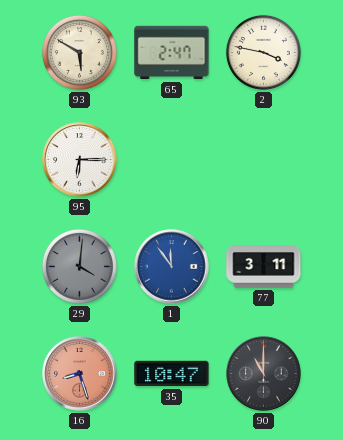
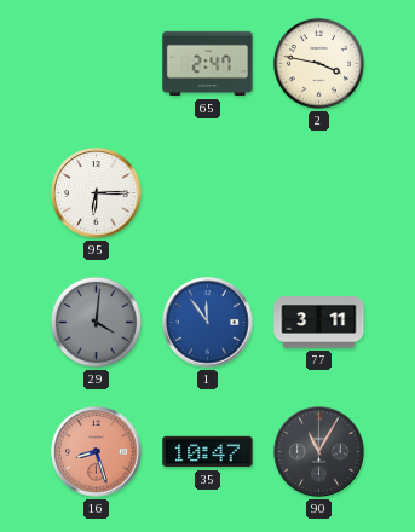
93: 5:50 -> none
90: 11:00 -> 11:05
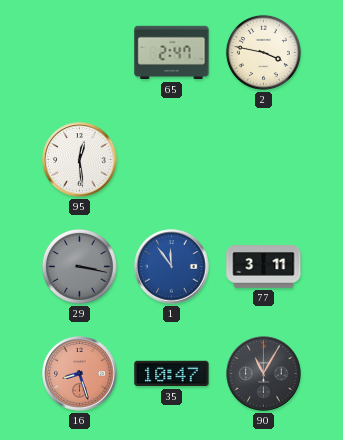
95: 6:15 -> 12:29
29: 4:01 -> 3:17
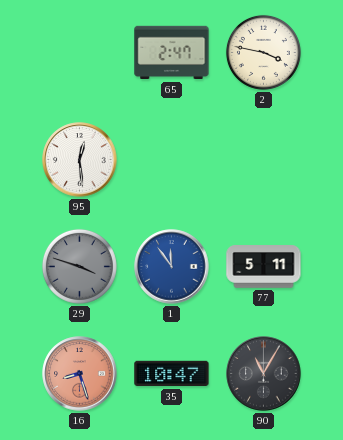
29: 3:17 -> 3:48
77: 3:11 -> 5:11
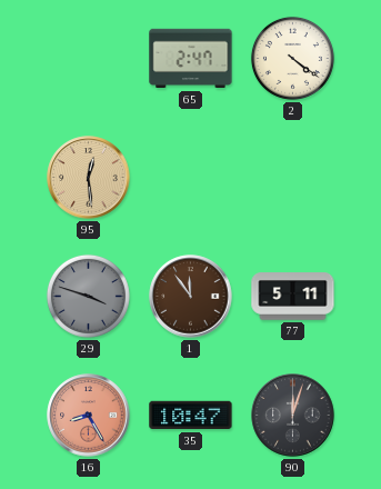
2: 3:47 -> 4:21
95 dial: white -> champagne
1 dial: blue -> brown
16: 8:27 -> 8:25
90: 11:05 -> 12:03
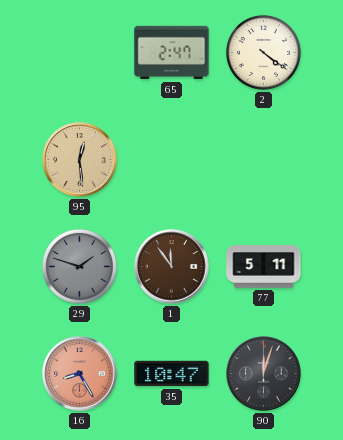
29: 3:48 -> 1:48
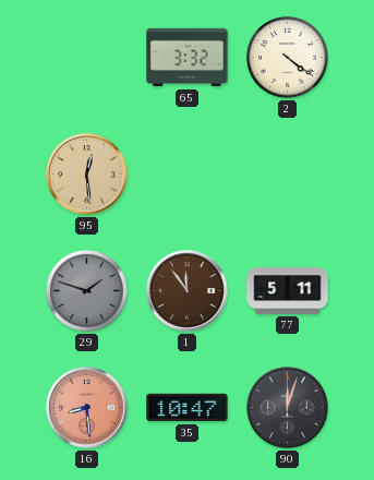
65: 2:47 -> 3:32
16: 8:25 -> 8:29
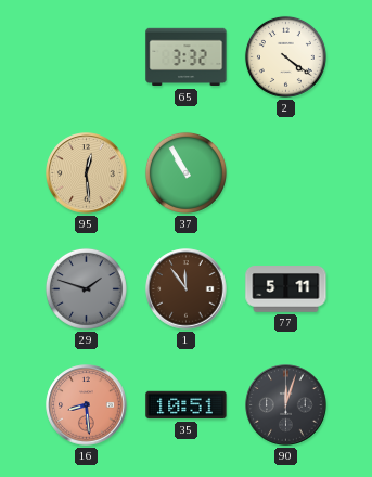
37: none -> 10:55
35: 10:47 -> 10:51
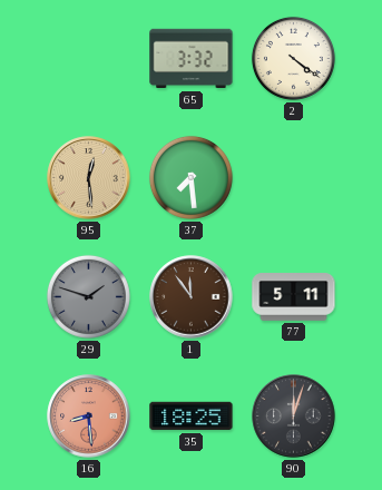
37: 10:55 -> 7:29
35: 10:51 -> 18:25
